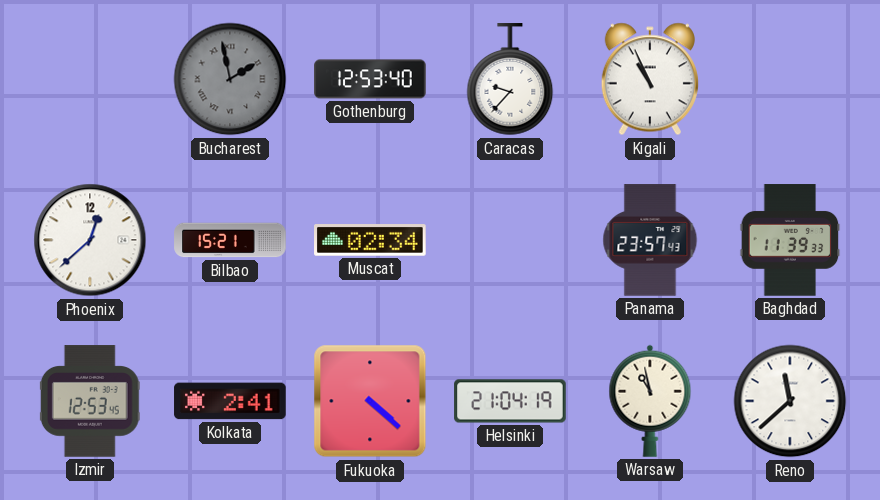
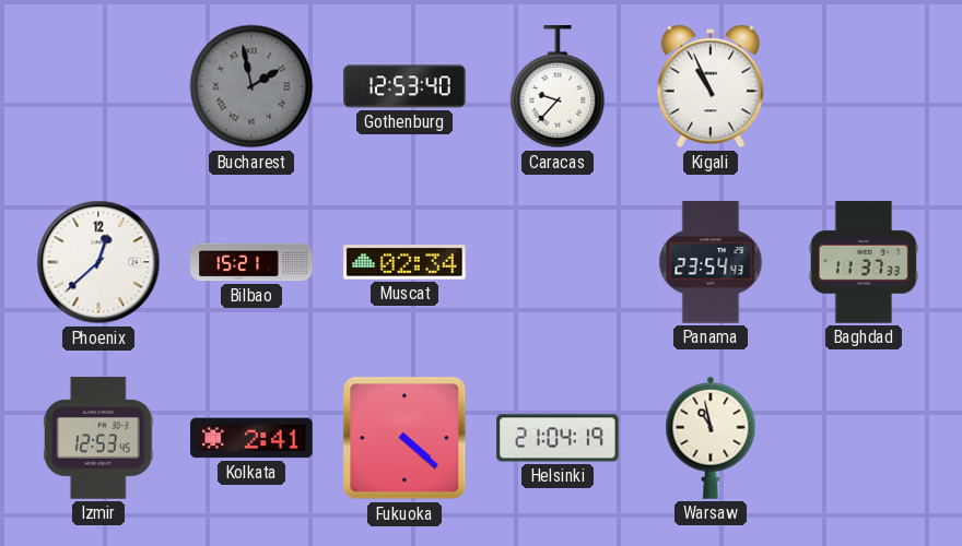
Panama: 23:57 -> 23:54
Baghdad: 11:39 -> 11:37
Reno: 11:38 -> none
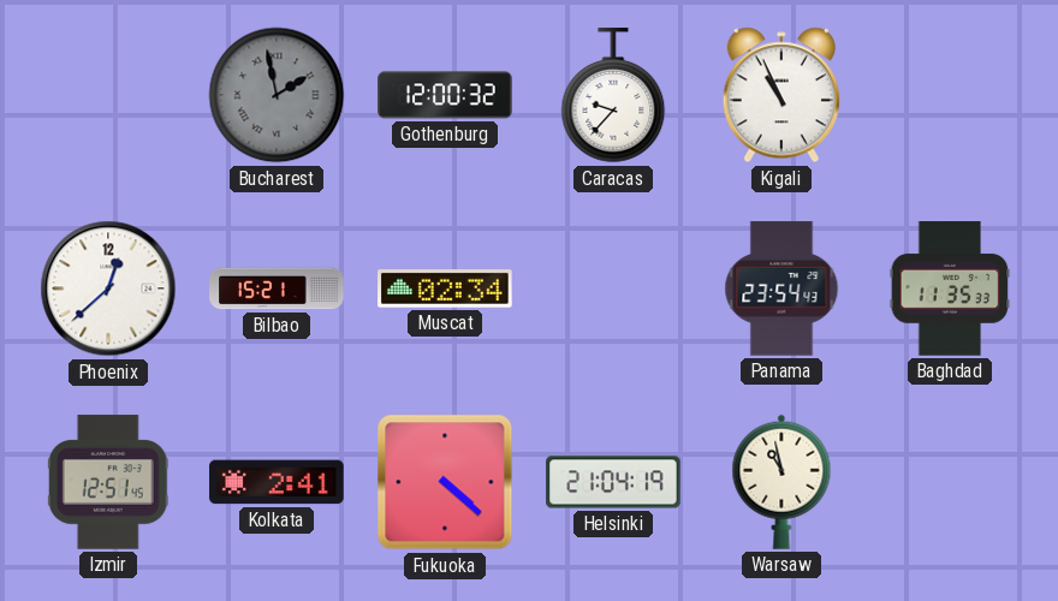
Gothenburg: 12:53 -> 12:00
Baghdad: 11:37 -> 11:35
Izmir: 12:53 -> 12:51
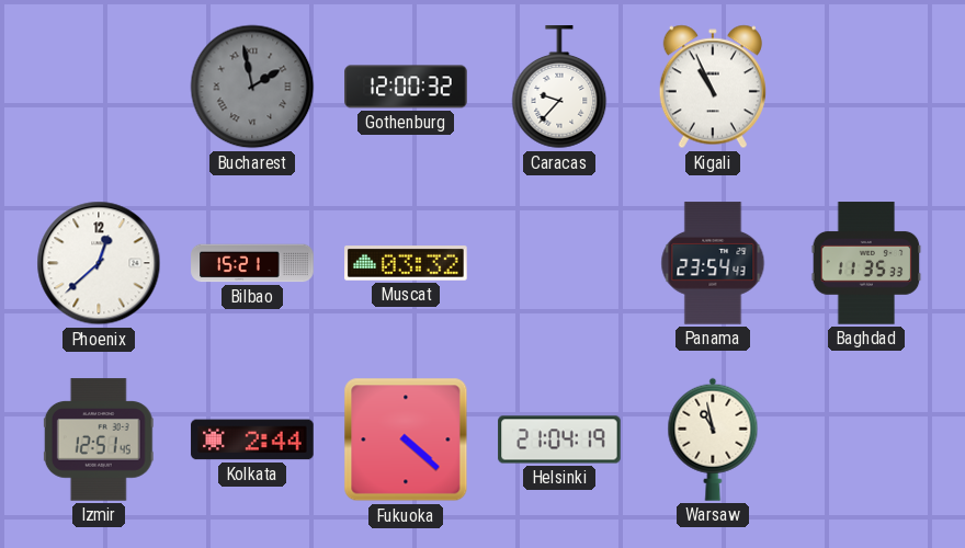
Muscat: 02:34 -> 03:32
Kolkata: 2:41 -> 2:44
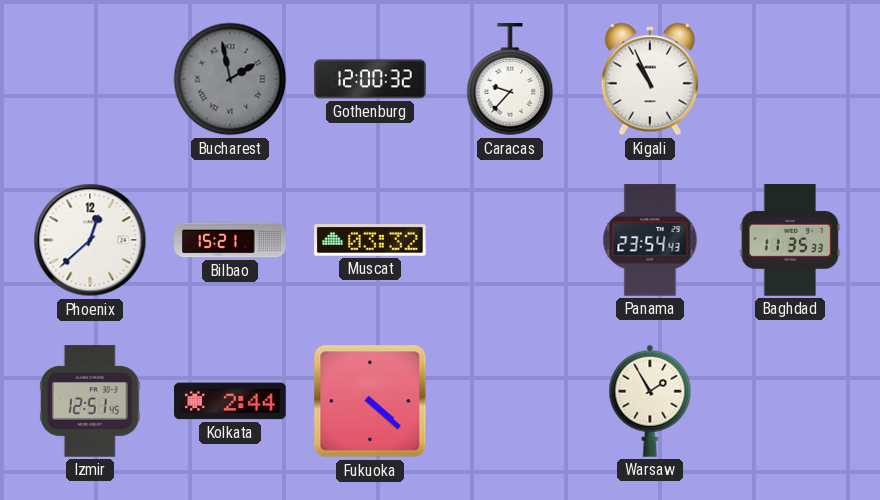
Helsinki: 21:04 -> none
Warsaw: 10:58 -> 1:55
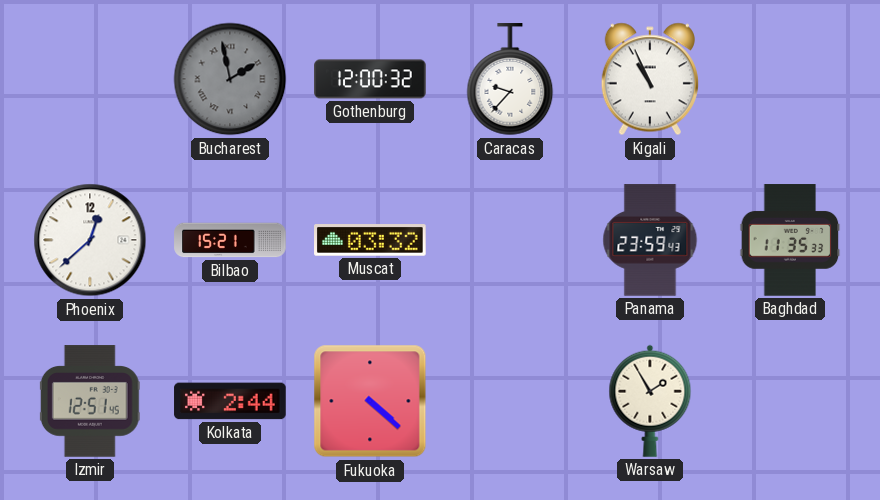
Panama: 23:54 -> 23:59
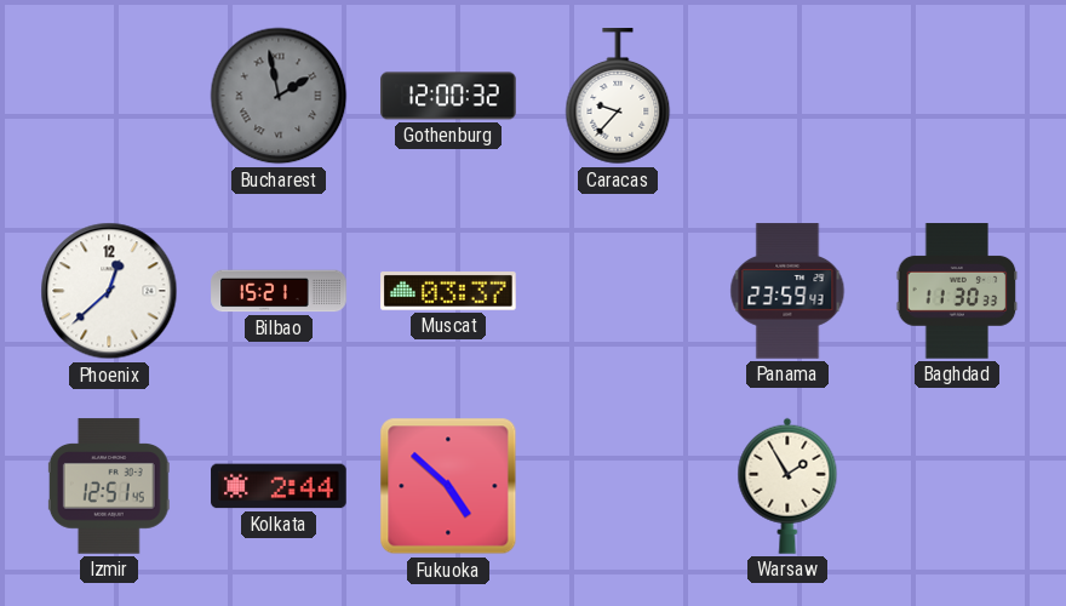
Kigali: 10:56 -> none
Muscat: 03:32 -> 03:37
Baghdad: 11:35 -> 11:30
Fukuoka: 4:22 -> 4:52
